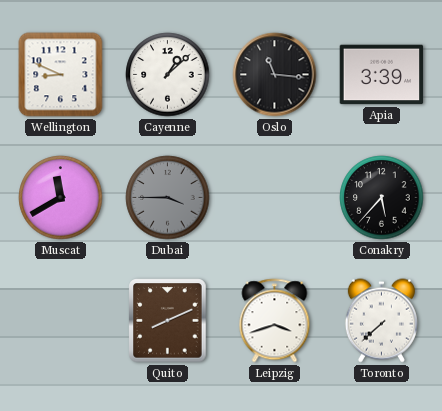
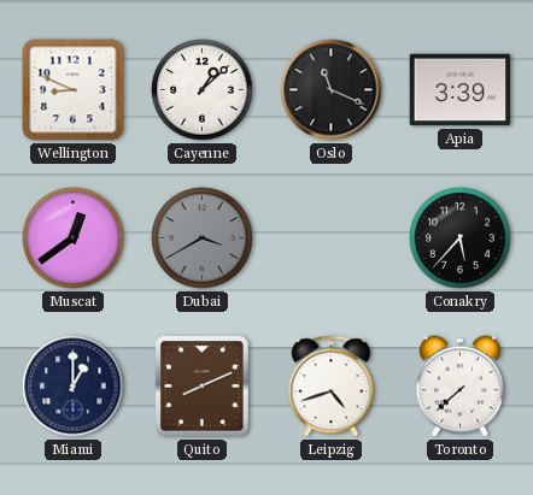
Oslo: 11:16 -> 11:19
Muscat: 11:40 -> 12:39
Dubai: 3:45 -> 3:40
Miami: none -> 1:00
Leipzig: 3:42 -> 4:42
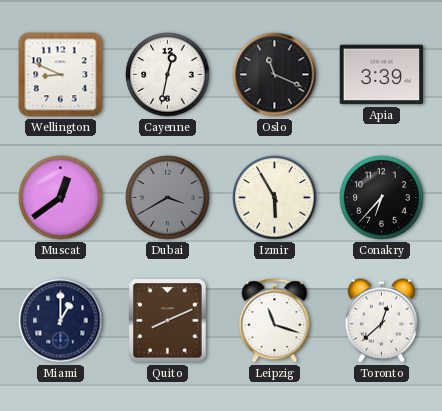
Cayenne: 1:08 -> 12:32
Izmir: none -> 5:55
Conakry: 5:37 -> 6:37
Leipzig: 4:42 -> 11:18
Toronto: 7:38 -> 12:38
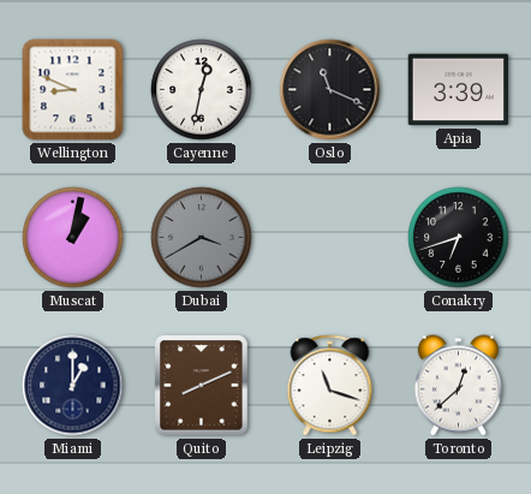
Muscat: 12:39 -> 1:02
Izmir: 5:55 -> none
Conakry: 6:37 -> 6:42
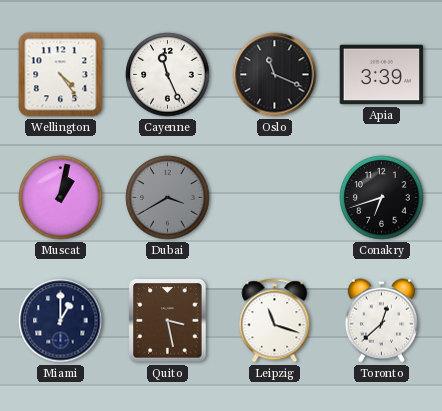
Wellington: 8:49 -> 4:24
Cayenne: 12:32 -> 11:26
Quito: 8:11 -> 3:28
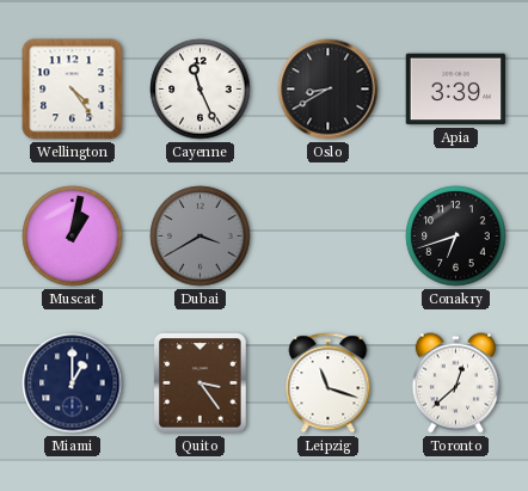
Oslo: 11:19 -> 8:40
Quito: 3:28 -> 3:24
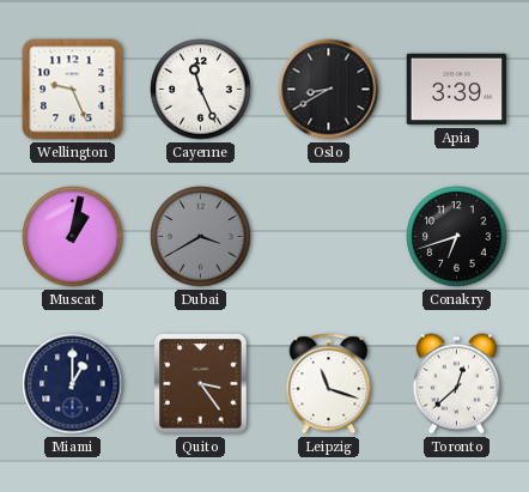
Wellington: 4:24 -> 9:26
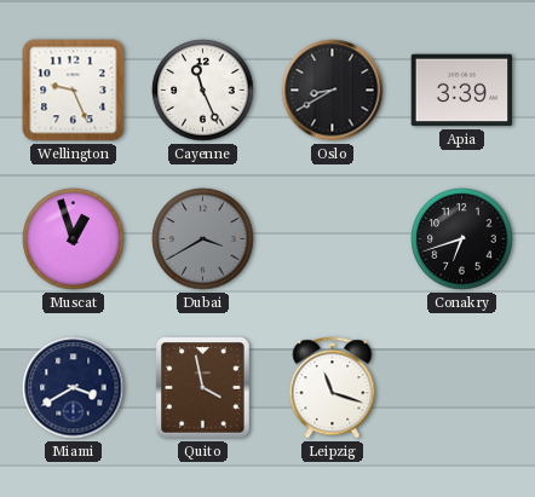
Muscat: 1:02 -> 12:57
Miami: 1:00 -> 3:40
Quito: 3:24 -> 3:58
Toronto: 12:38 -> none
